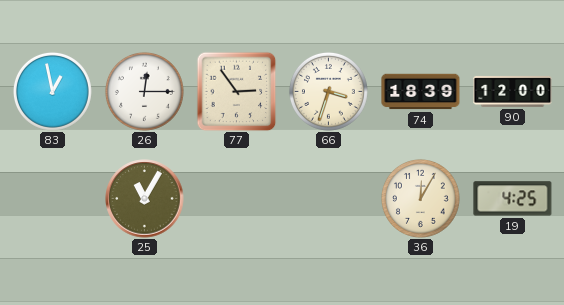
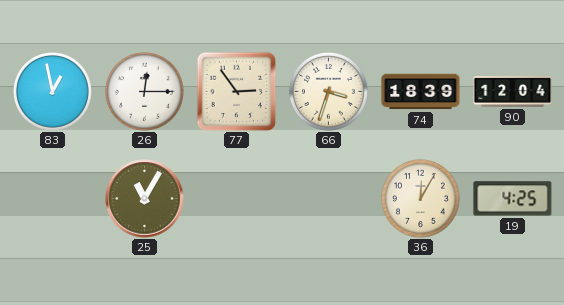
90: 12:00 -> 12:04
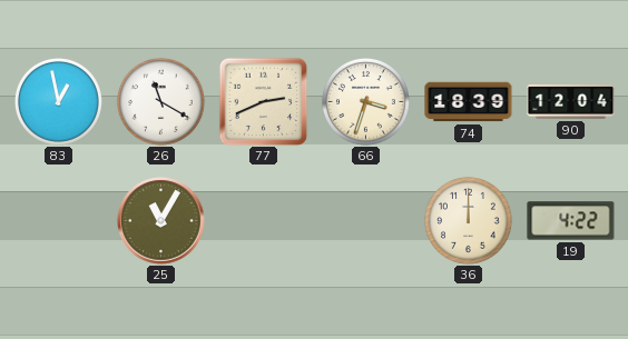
26: 12:15 -> 11:20
77: 2:54 -> 2:41
36: 12:05 -> 12:00
19: 4:25 -> 4:22
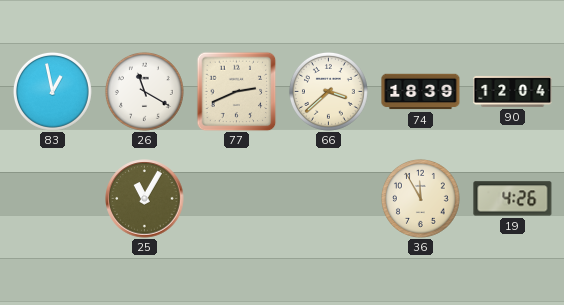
66: 3:33 -> 3:38
36: 12:00 -> 11:55
19: 4:22 -> 4:26
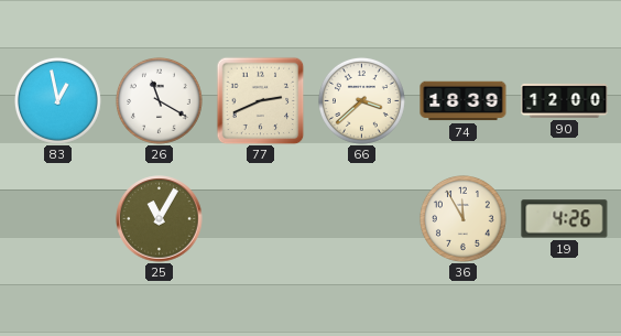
90: 12:04 -> 12:00
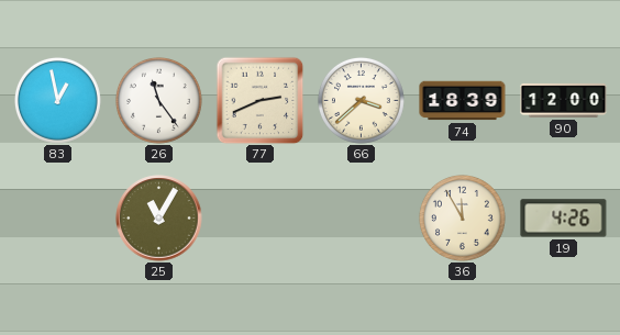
26: 11:20 -> 11:24
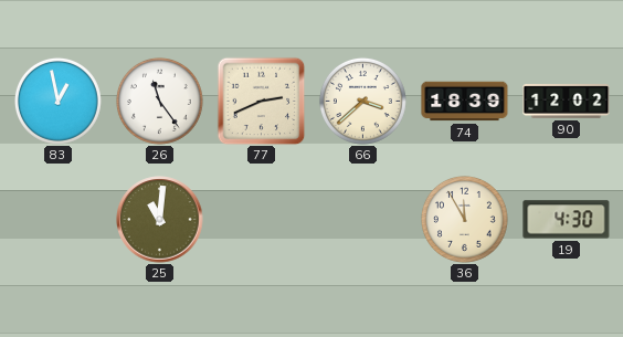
90: 12:00 -> 12:02
25: 11:05 -> 11:01
19: 4:26 -> 4:30
